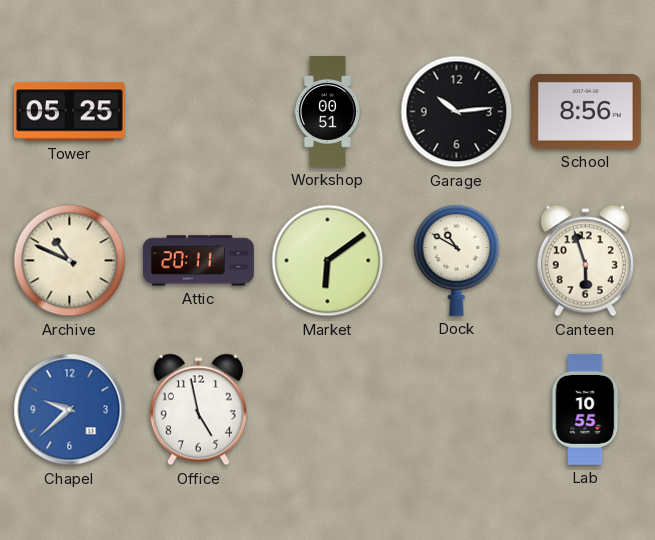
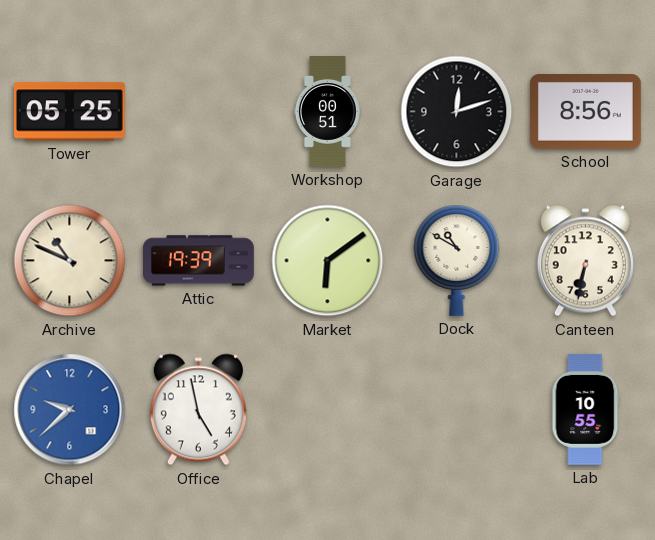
Garage: 10:14 -> 12:12
Attic: 20:11 -> 19:39
Canteen: 5:57 -> 6:32
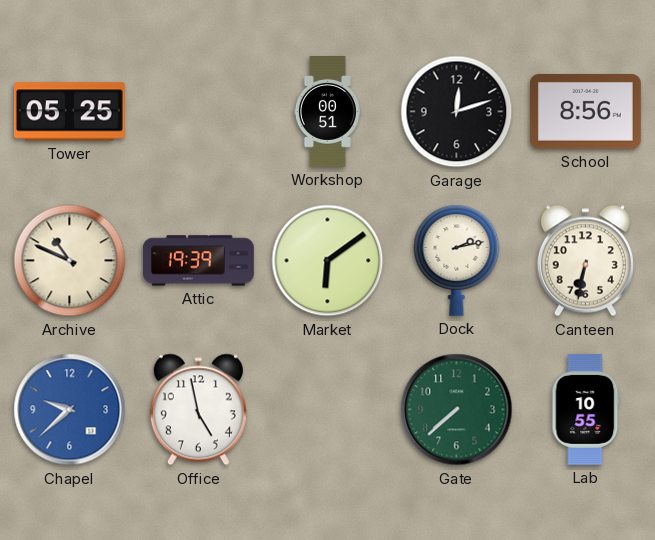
Dock: 10:50 -> 2:13
Gate: none -> 7:38
